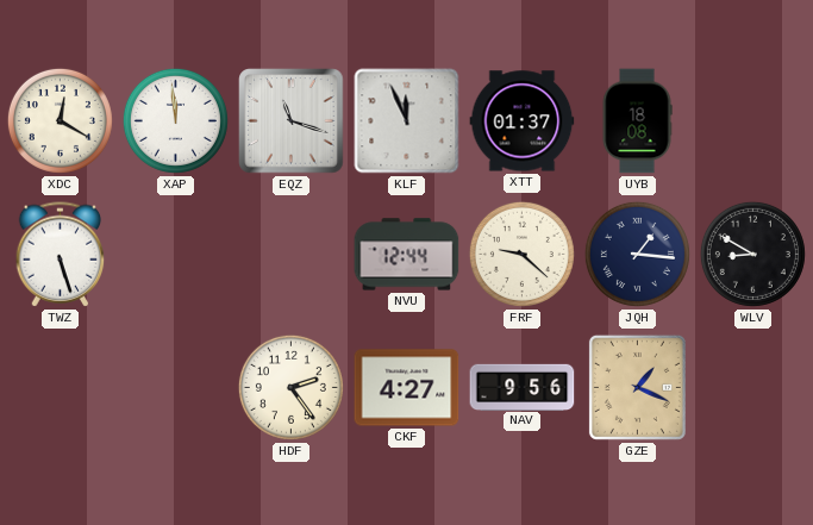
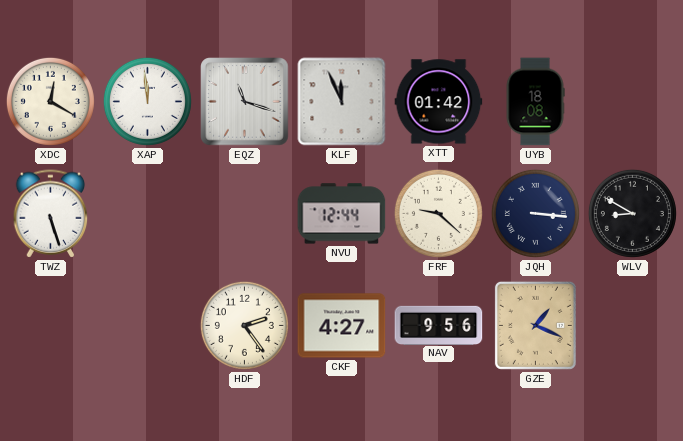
XTT: 01:37 -> 01:42
JQH: 1:16 -> 3:16
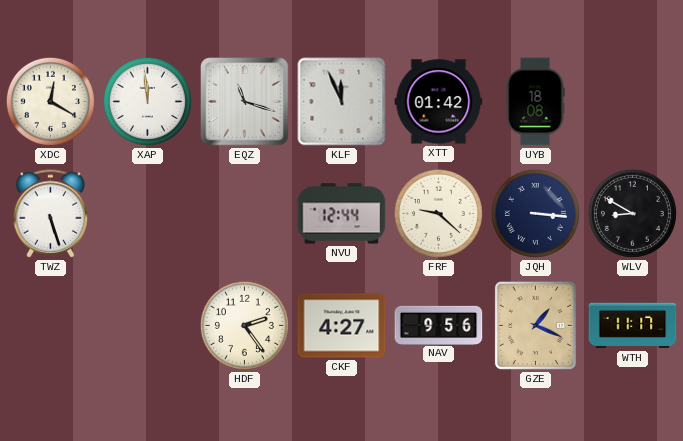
WTH: none -> 11:17
